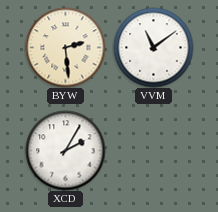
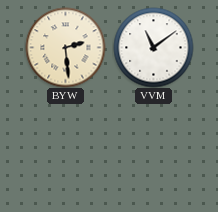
XCD: 2:05 -> none
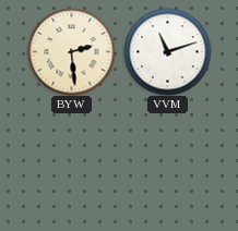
VVM: 11:09 -> 11:12
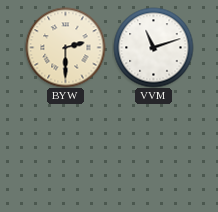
BYW: 2:29 -> 2:30
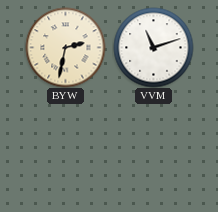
BYW: 2:30 -> 2:32
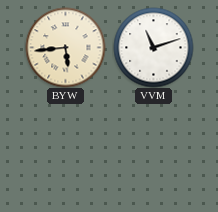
BYW: 2:32 -> 5:44
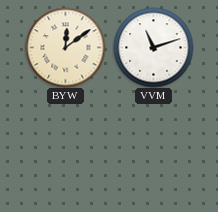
BYW: 5:44 -> 12:09
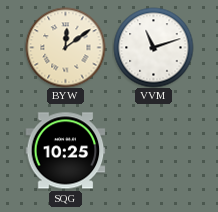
SQG: none -> 10:25
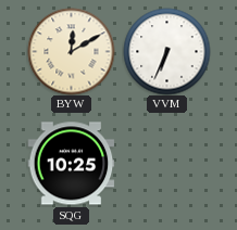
BYW: 12:09 -> 12:10
VVM: 11:12 -> 6:34
